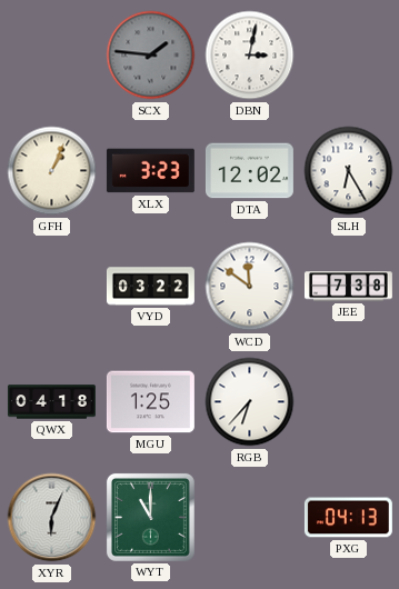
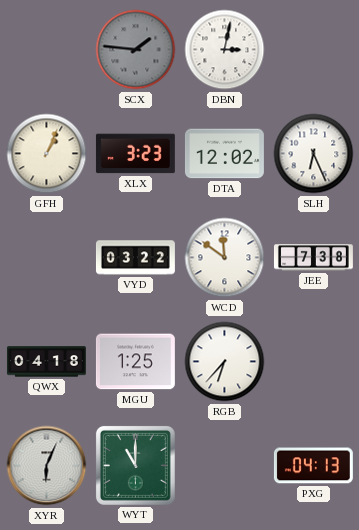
SLH: 6:25 -> 6:26
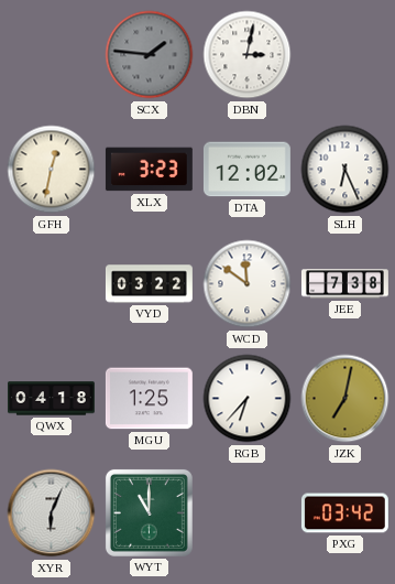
GFH: 1:04 -> 12:32
JZK: none -> 7:02
PXG: 04:13 -> 03:42
